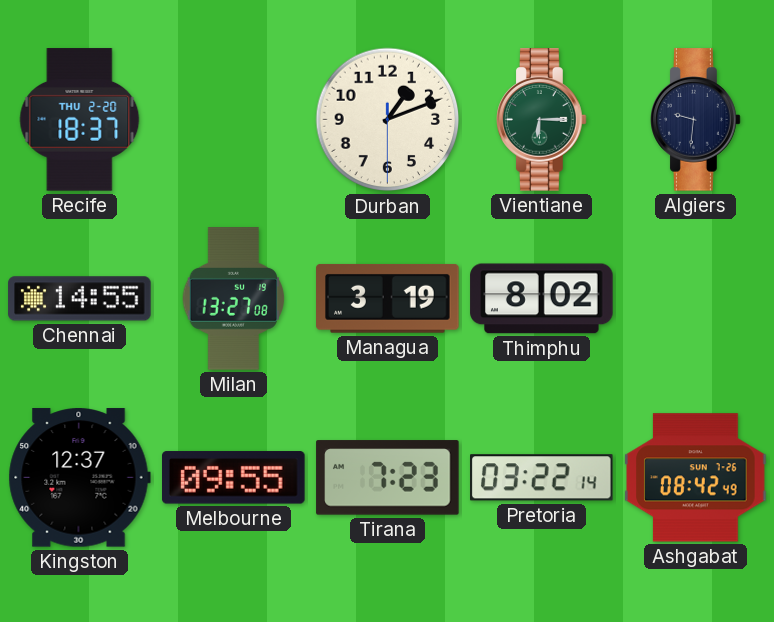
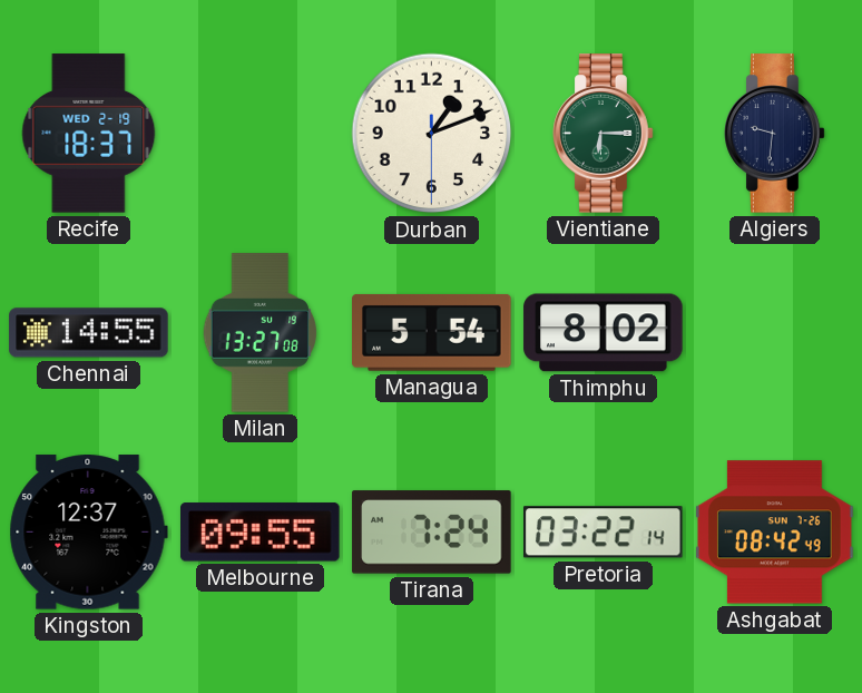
Recife date: THU 2-20 -> WED 2-19
Managua: 3:19 -> 5:54
Tirana: 7:23 -> 7:24
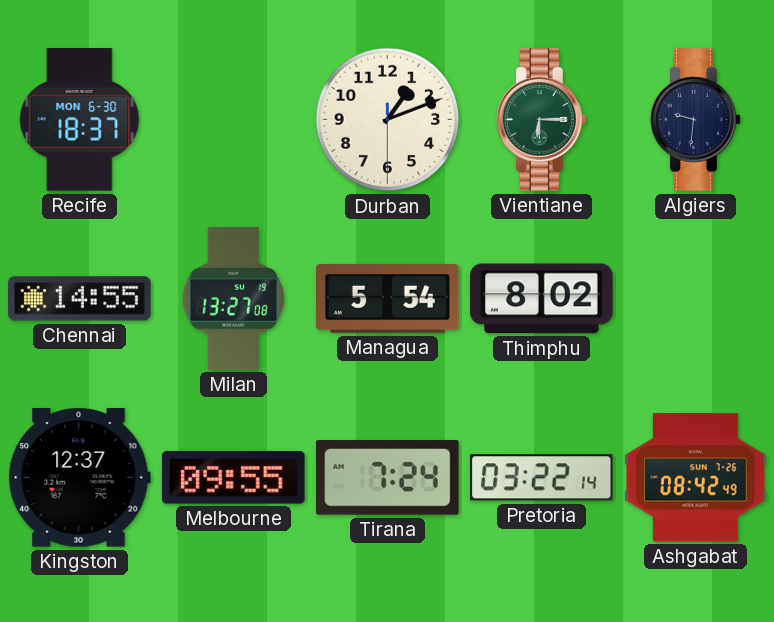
Recife date: WED 2-19 -> MON 6-30
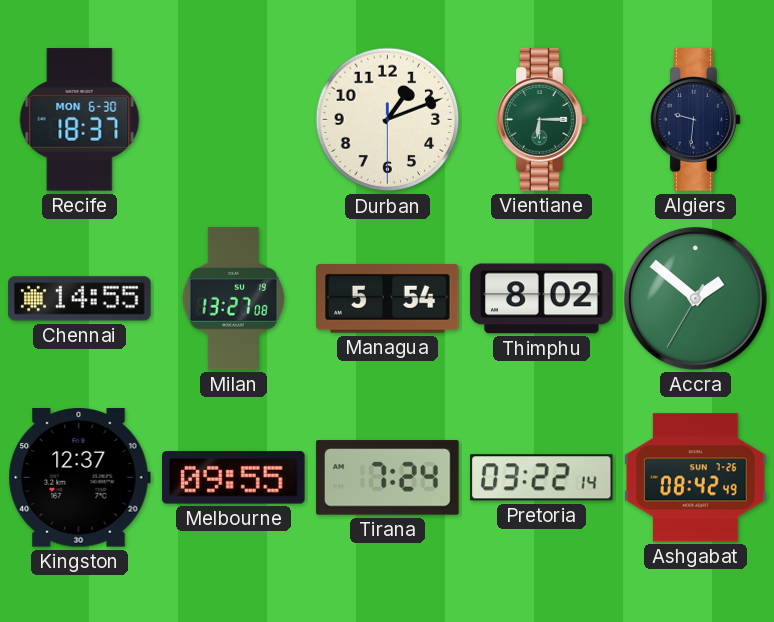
Accra: none -> 1:51
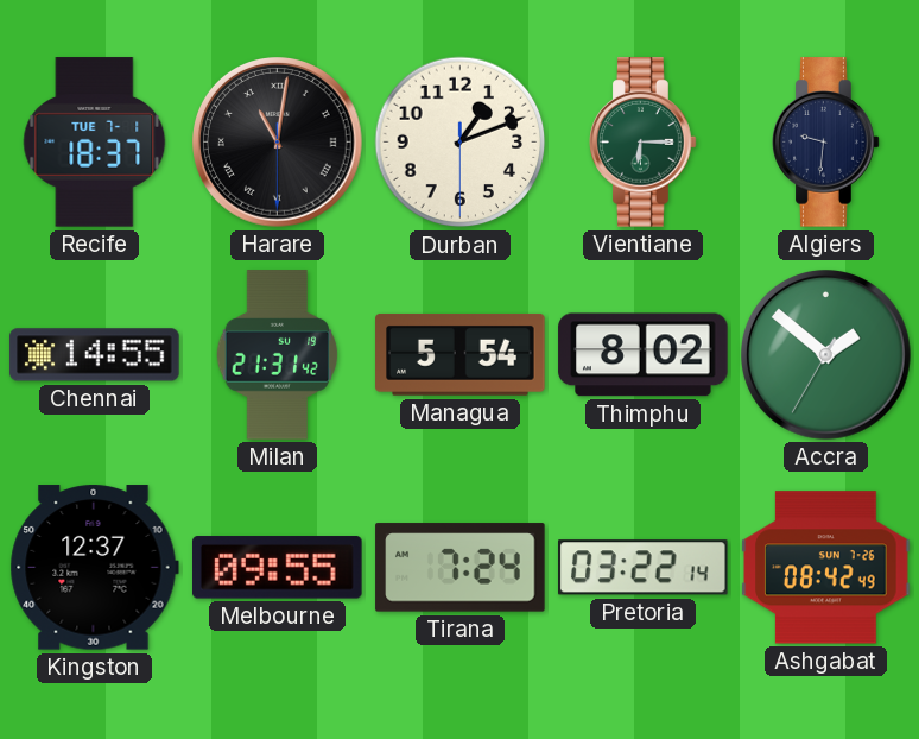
Recife date: MON 6-30 -> TUE 7-1
Harare: none -> 11:01
Milan: 13:27 -> 21:31
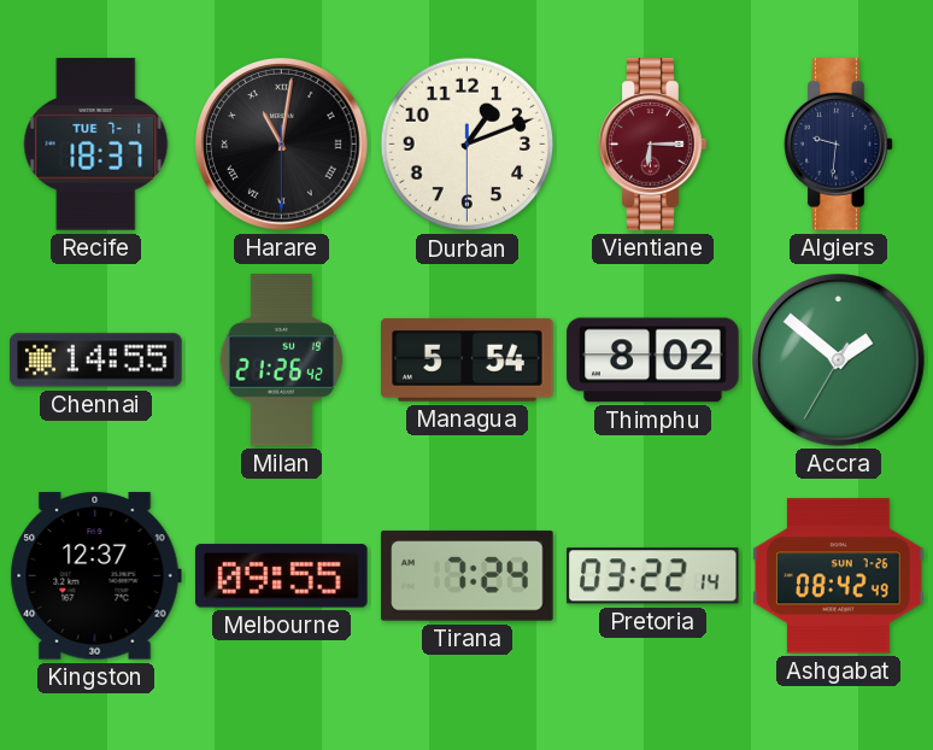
Vientiane dial: green -> burgundy
Milan: 21:31 -> 21:26
